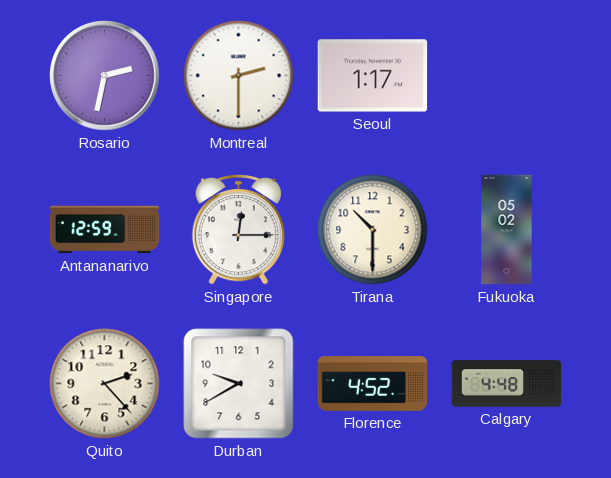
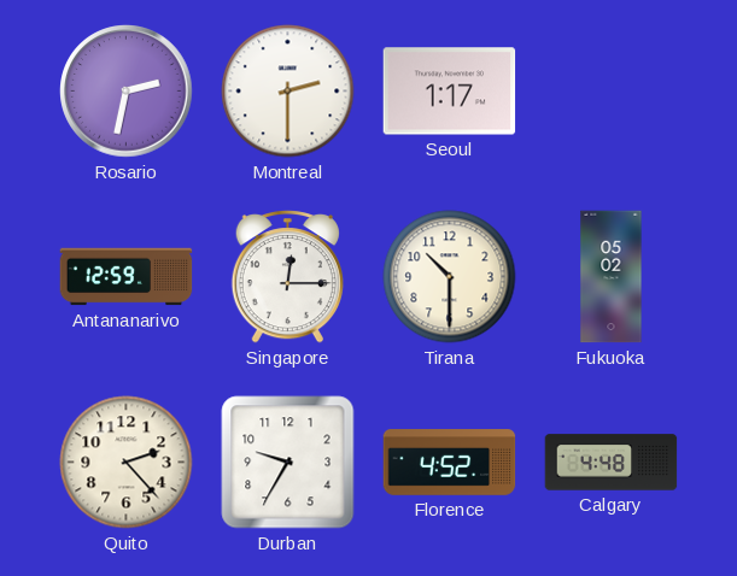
Durban: 9:40 -> 9:35
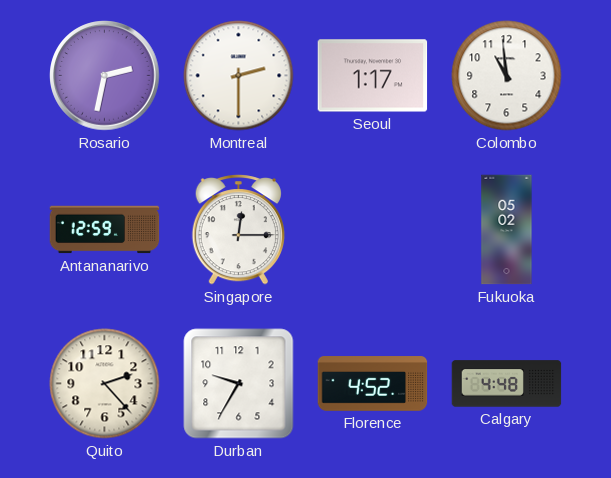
Colombo: none -> 10:59
Tirana: 10:30 -> none
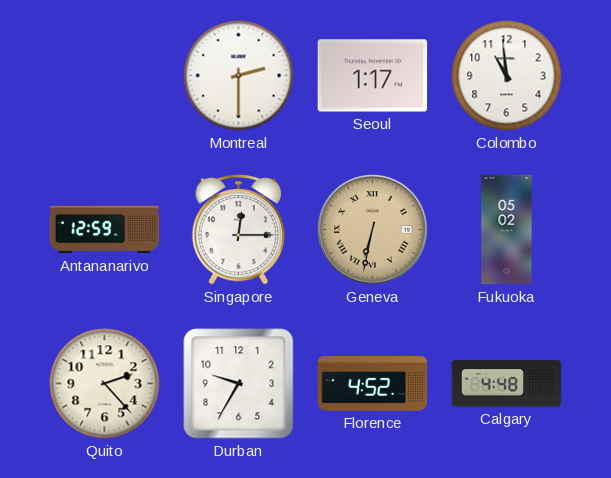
Rosario: 2:32 -> none
Geneva: none -> 6:32
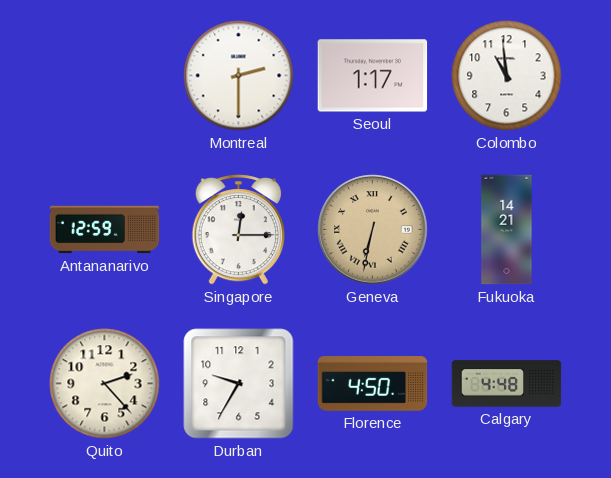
Fukuoka: 05:02 -> 14:21
Florence: 4:52 -> 4:50
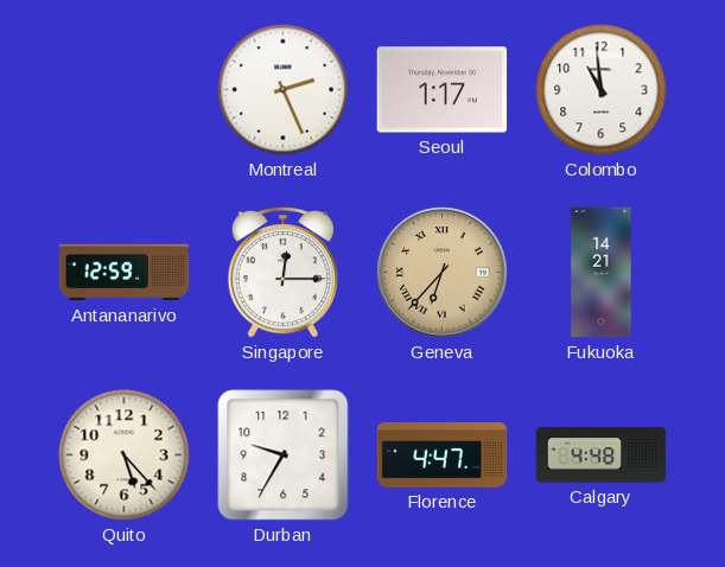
Montreal: 2:30 -> 2:26
Geneva: 6:32 -> 6:37
Quito: 2:23 -> 5:23
Florence: 4:50 -> 4:47
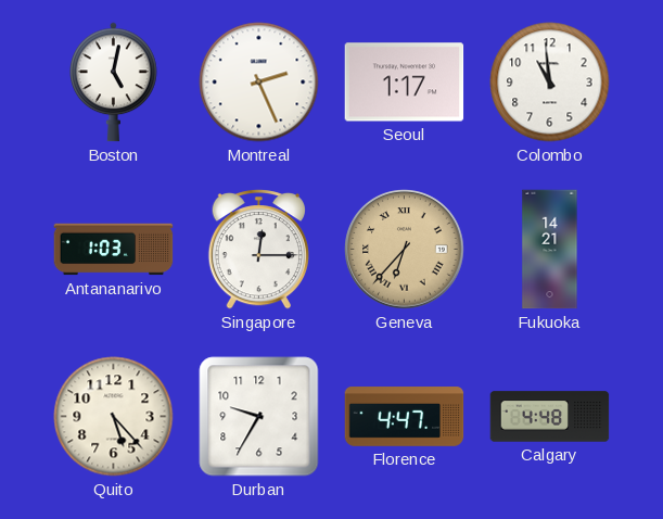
Boston: none -> 5:02
Antananarivo: 12:59 -> 1:03
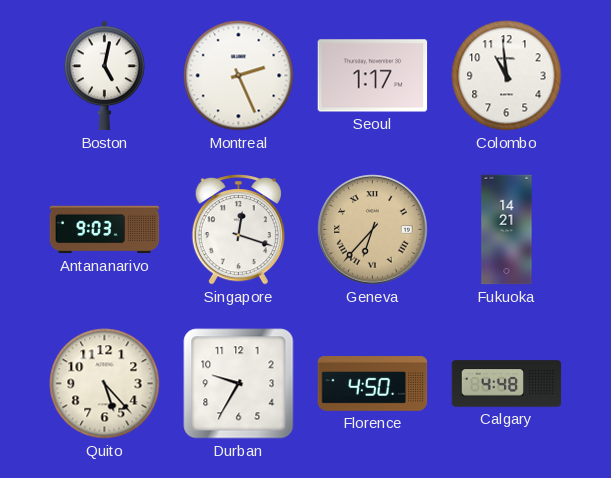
Antananarivo: 1:03 -> 9:03
Singapore: 12:15 -> 12:18
Florence: 4:47 -> 4:50
